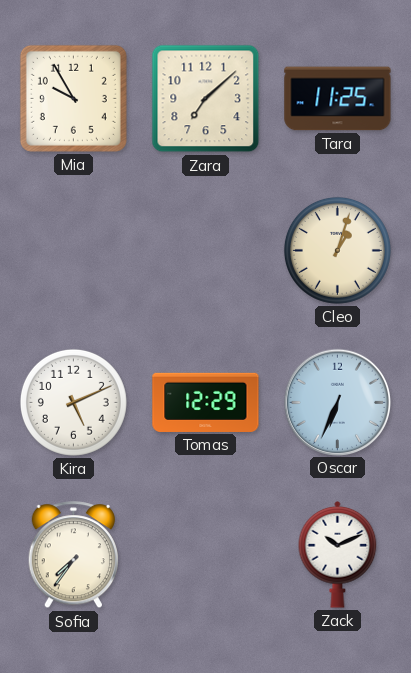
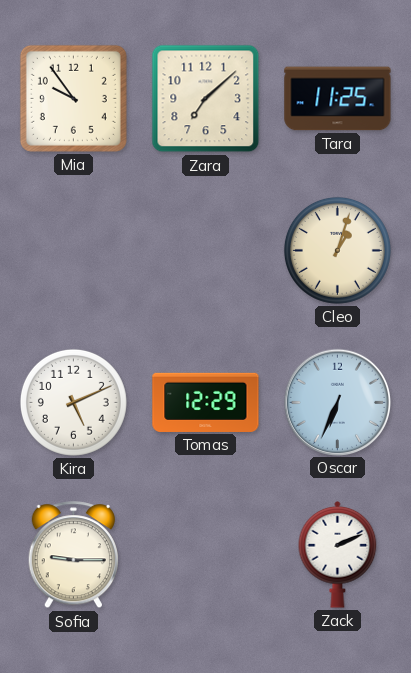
Mia: 9:55 -> 9:54
Sofia: 7:36 -> 9:15
Zack: 10:11 -> 2:11
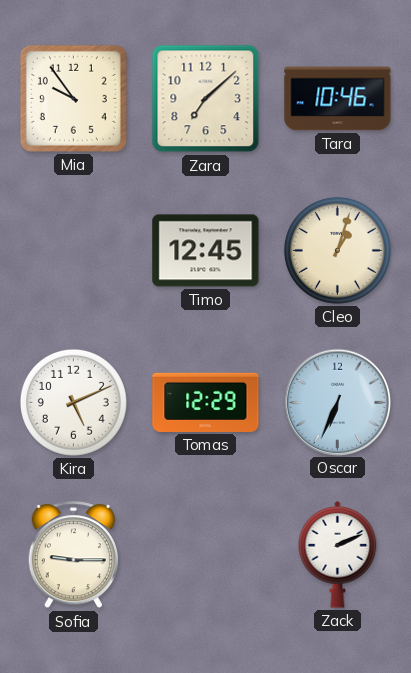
Tara: 11:25 -> 10:46
Timo: none -> 12:45
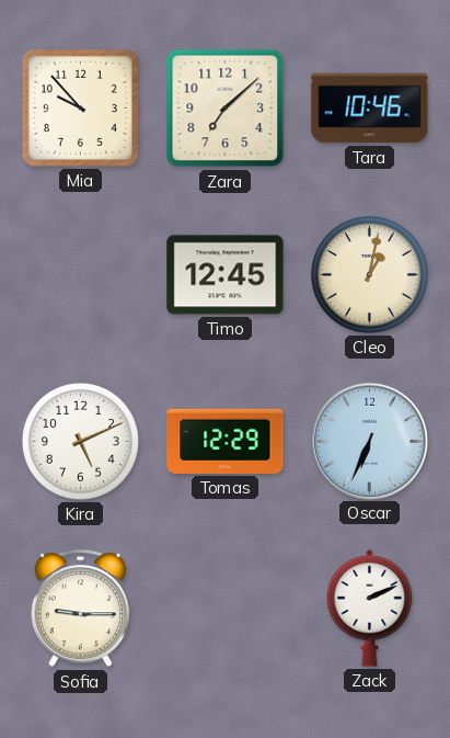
Mia: 9:54 -> 9:53
Cleo: 1:03 -> 1:02
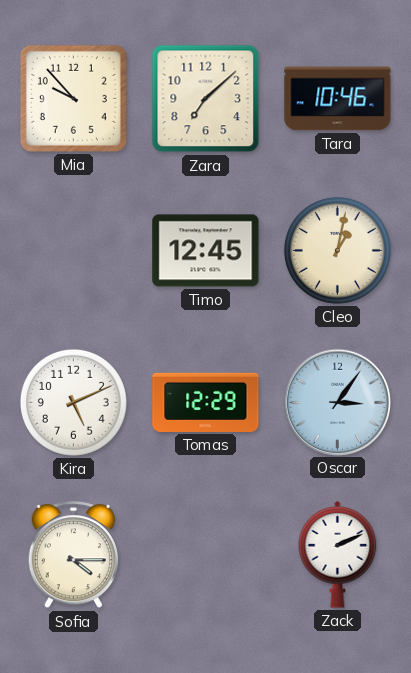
Oscar: 6:34 -> 3:06
Sofia: 9:15 -> 4:15
